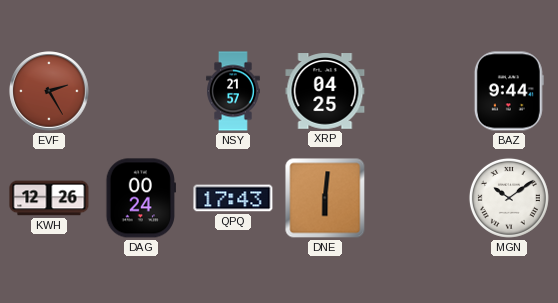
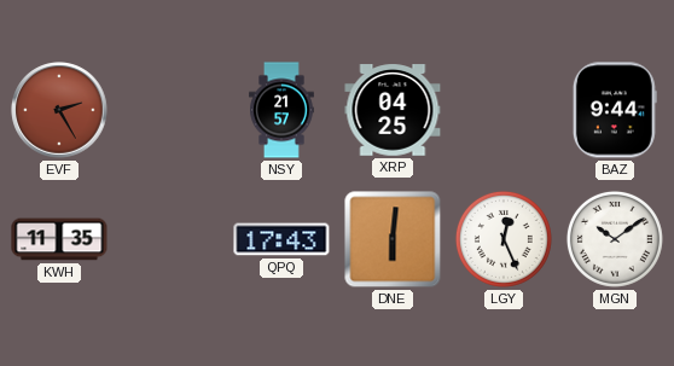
KWH: 12:26 -> 11:35
DAG: 00:24 -> none
LGY: none -> 12:26
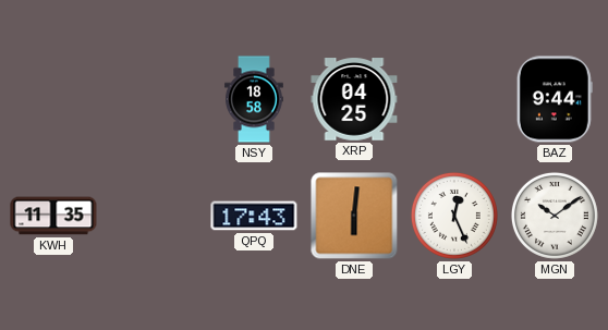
EVF: 2:25 -> none
NSY: 21:57 -> 18:58
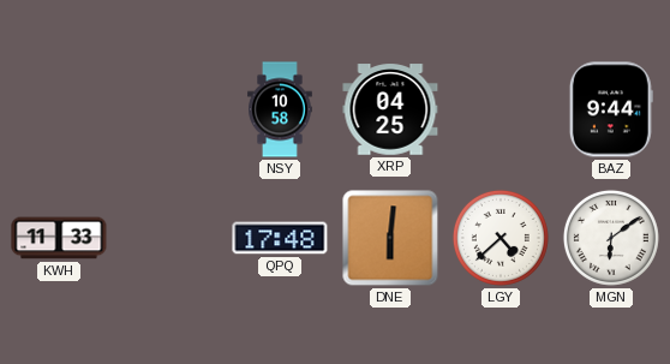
NSY: 18:58 -> 10:58
KWH: 11:35 -> 11:33
QPQ: 17:43 -> 17:48
LGY: 12:26 -> 4:38
MGN: 10:09 -> 6:09
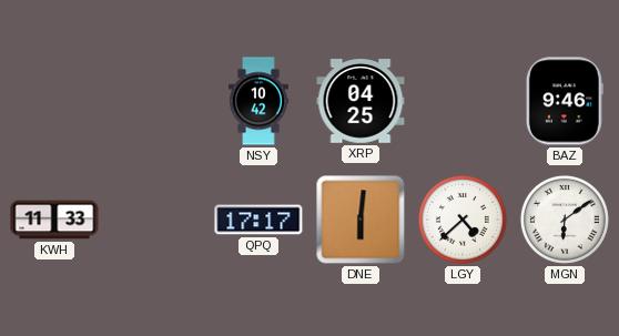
NSY: 10:58 -> 10:42
BAZ: 9:44 -> 9:46
QPQ: 17:48 -> 17:17
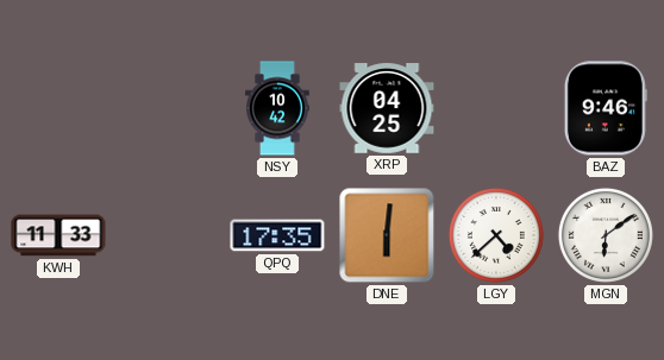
QPQ: 17:17 -> 17:35
